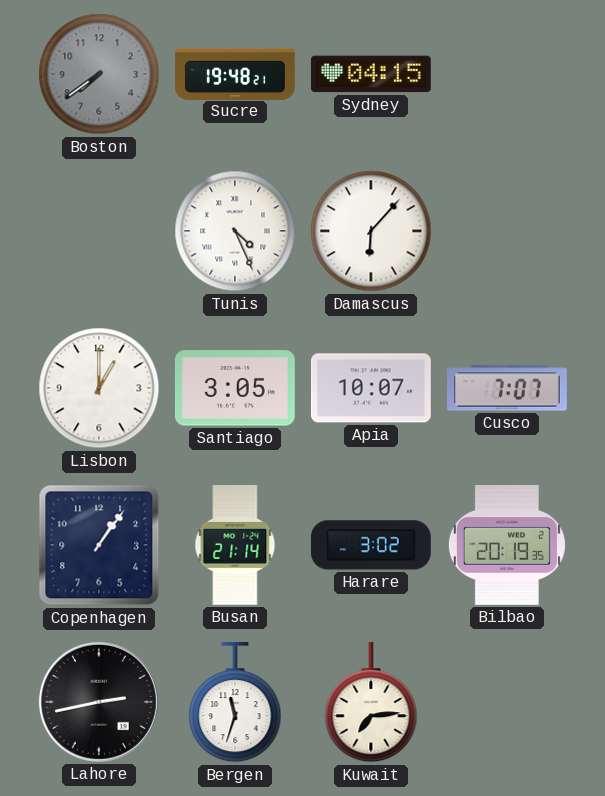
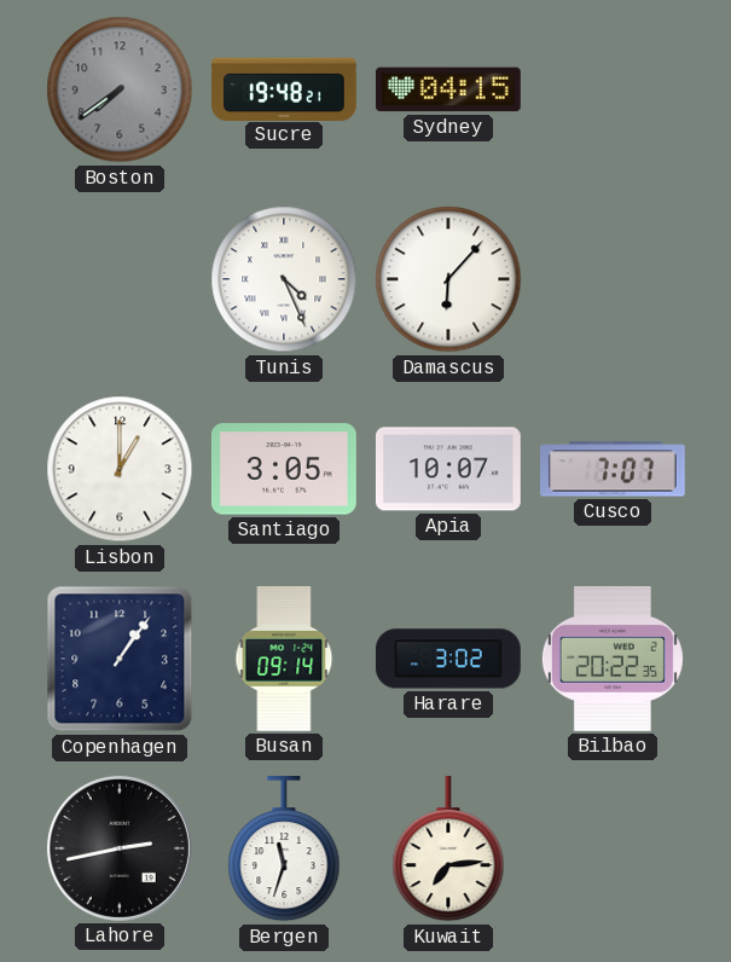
Busan: 21:14 -> 09:14
Bilbao: 20:19 -> 20:22
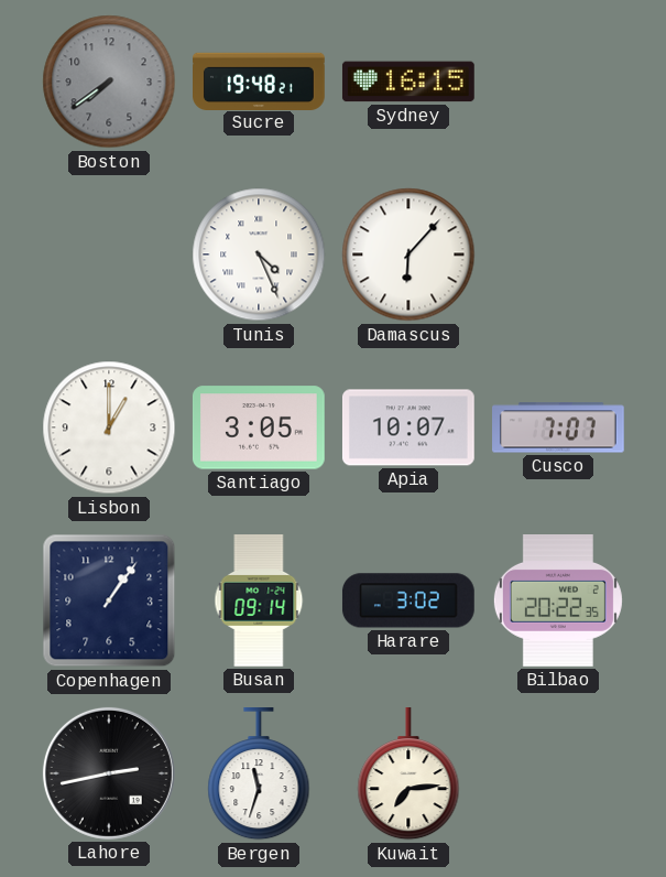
Sydney: 04:15 -> 16:15
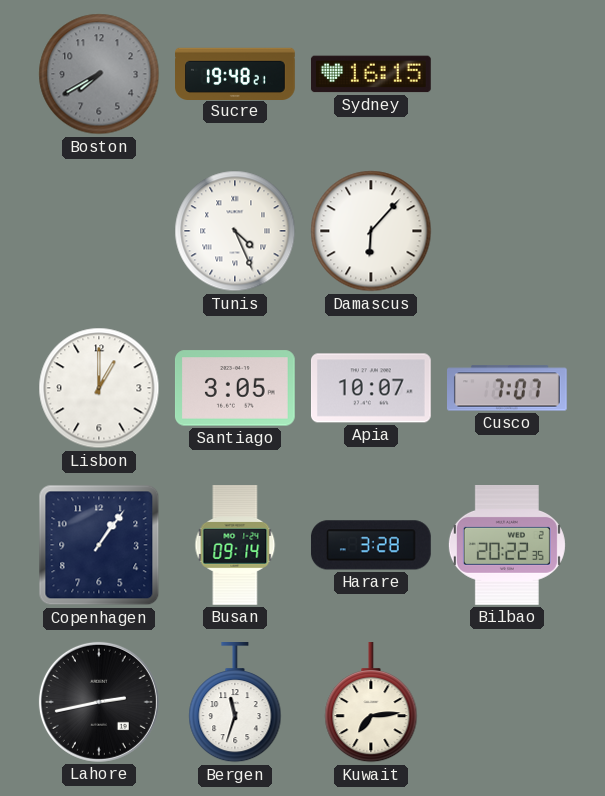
Boston: 7:39 -> 7:40
Harare: 3:02 -> 3:28
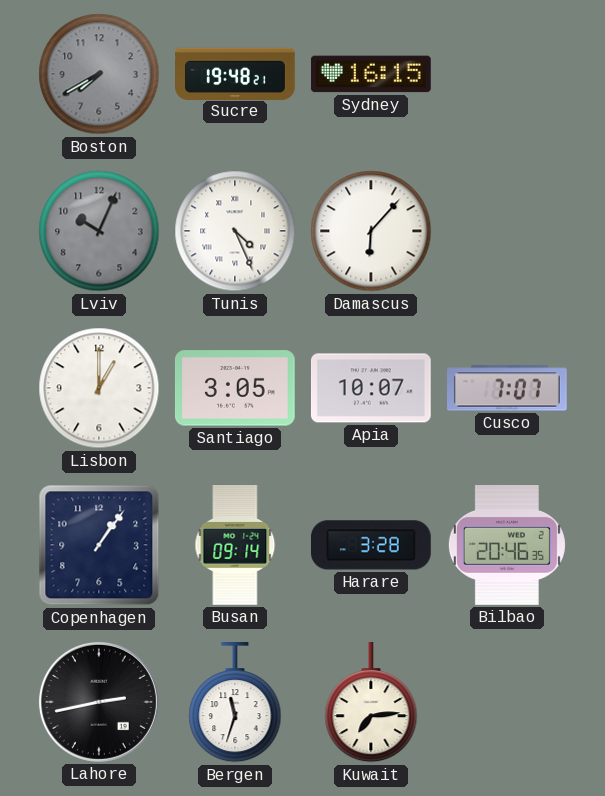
Lviv: none -> 10:04
Bilbao: 20:22 -> 20:46
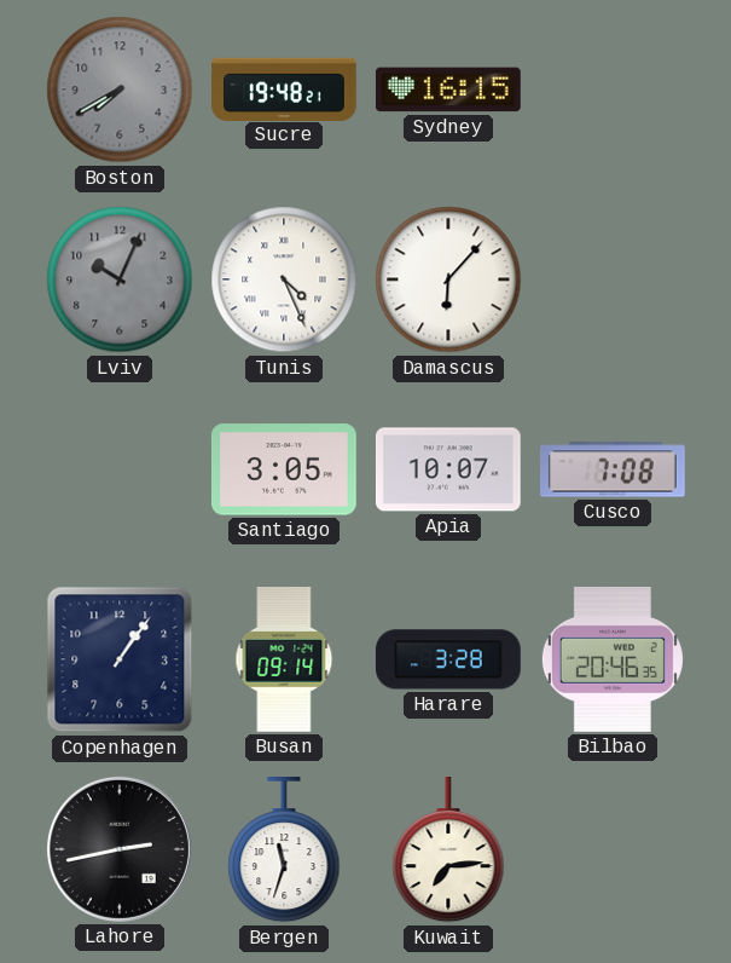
Lisbon: 1:00 -> none
Cusco: 7:07 -> 7:08
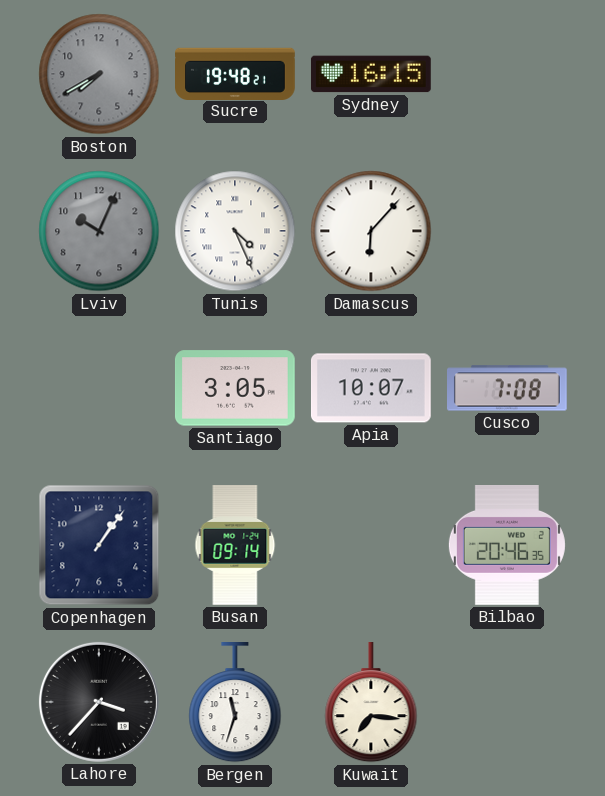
Harare: 3:28 -> none
Lahore: 2:43 -> 3:37
Kuwait: 7:14 -> 7:16
